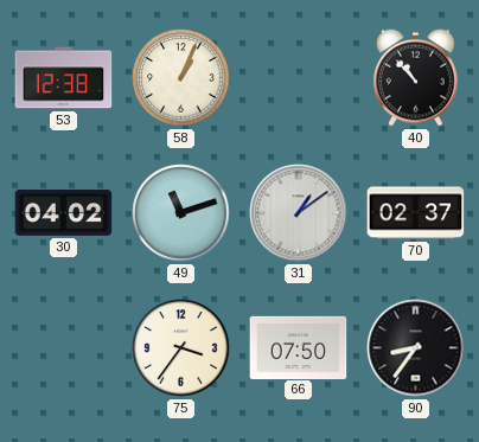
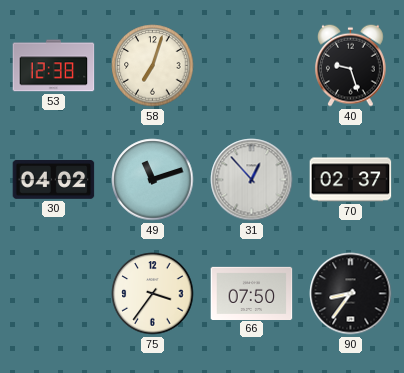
58: 1:04 -> 7:03
40: 10:53 -> 9:27
31: 1:09 -> 12:53
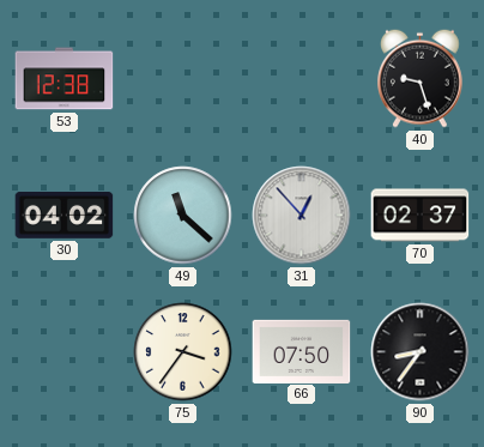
58: 7:03 -> none
49: 11:12 -> 11:22
